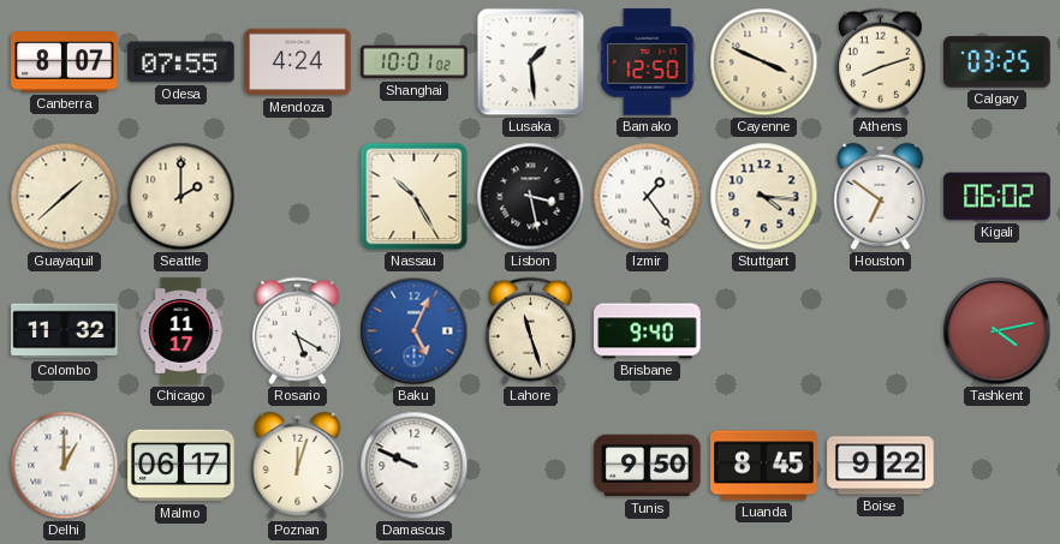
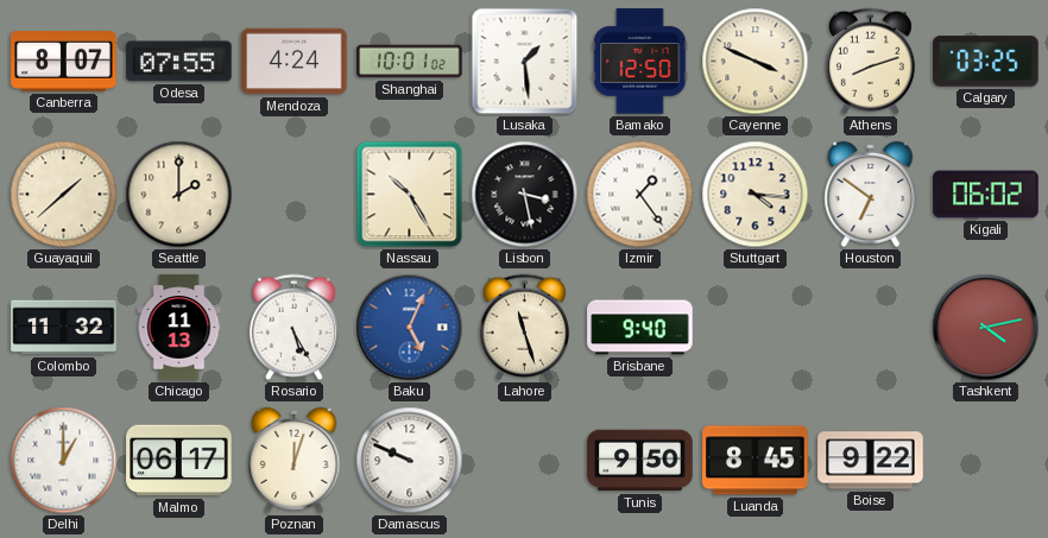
Chicago: 11:17 -> 11:13
Rosario: 5:20 -> 5:25
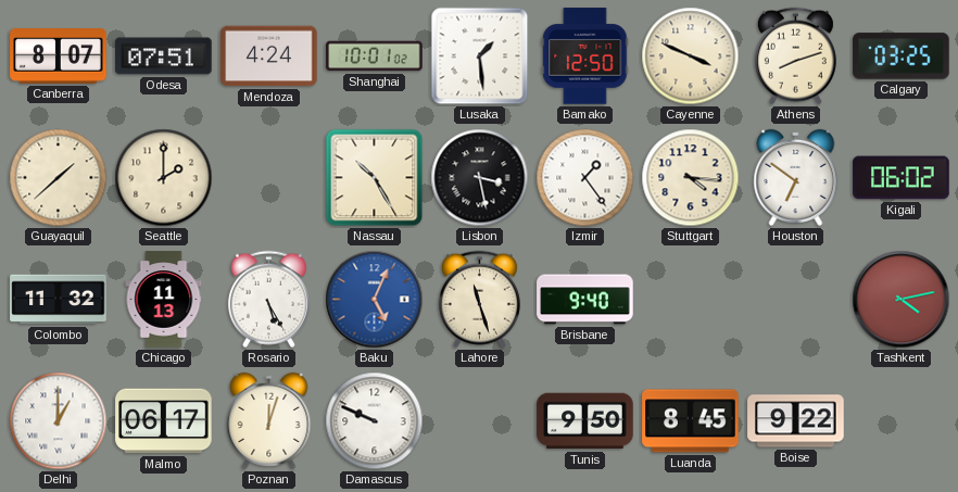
Odesa: 07:55 -> 07:51
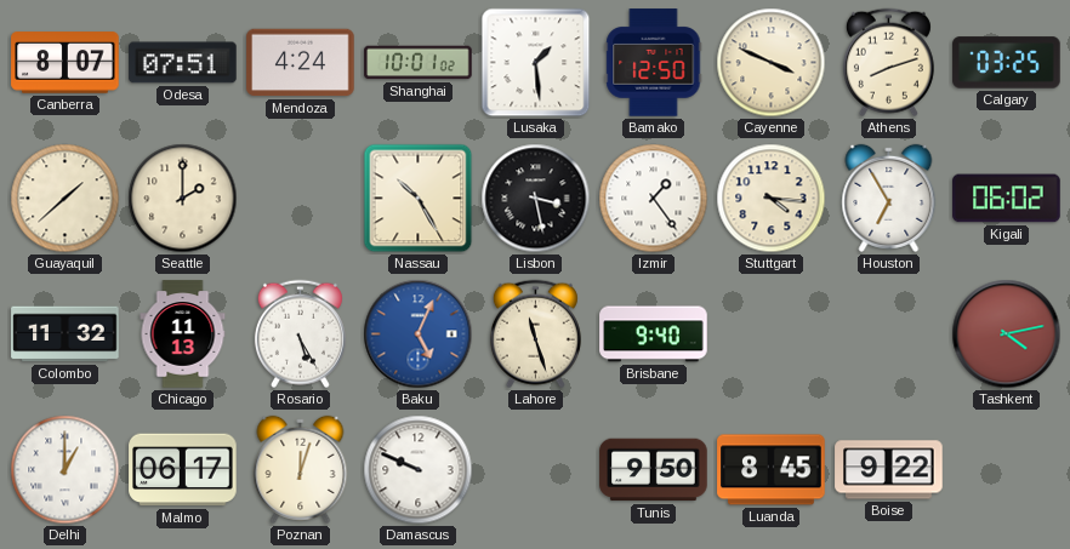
Houston: 6:51 -> 6:55
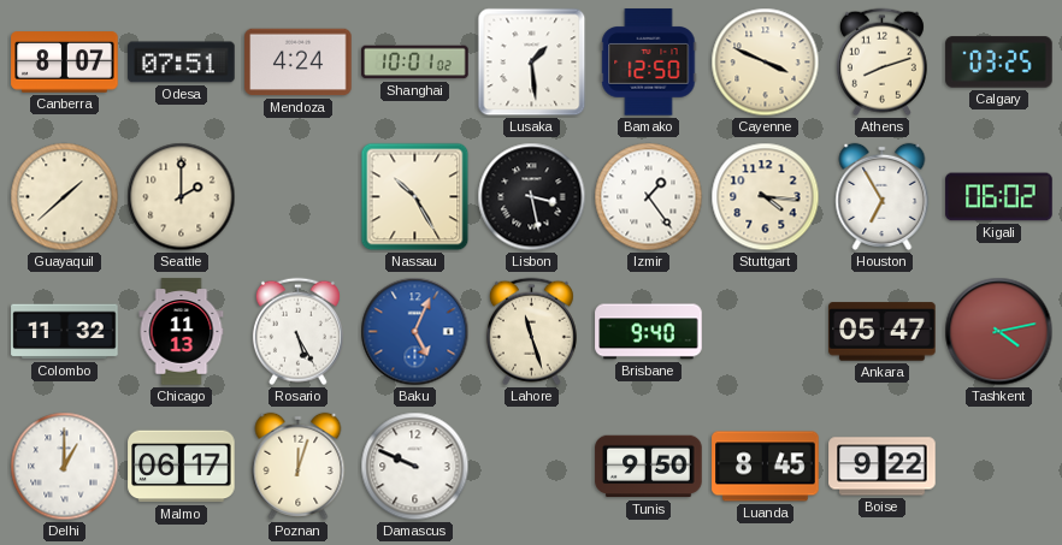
Ankara: none -> 05:47
